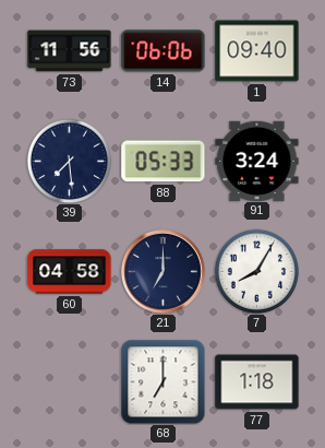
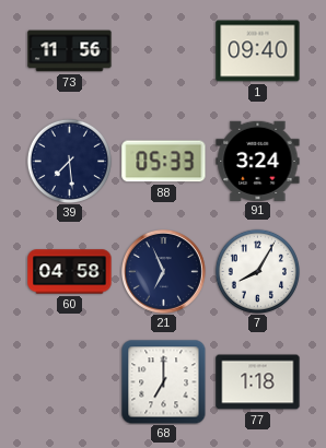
14: 06:06 -> none
21: 7:00 -> 6:56
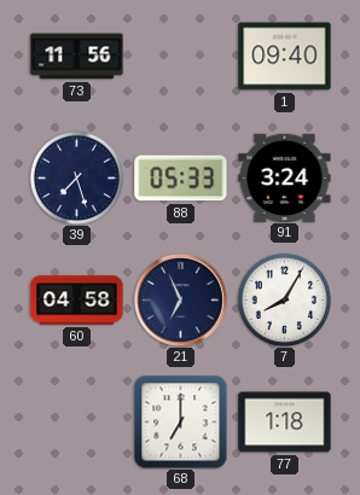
39: 7:29 -> 7:27
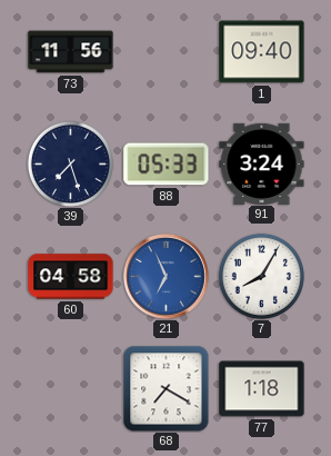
21 dial: navy -> blue
68: 7:00 -> 7:20
